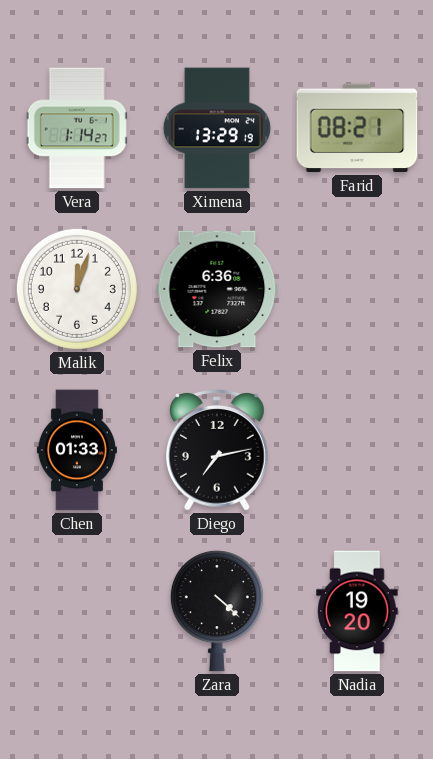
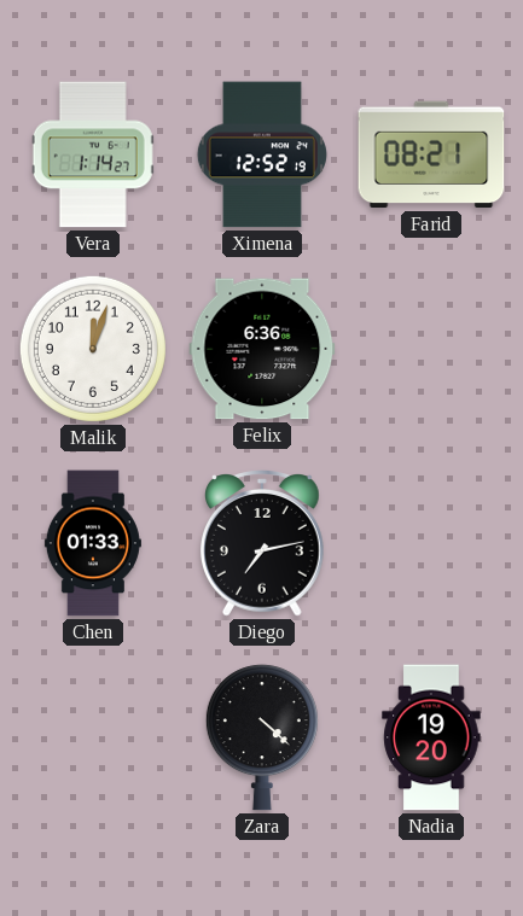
Ximena: 13:29 -> 12:52
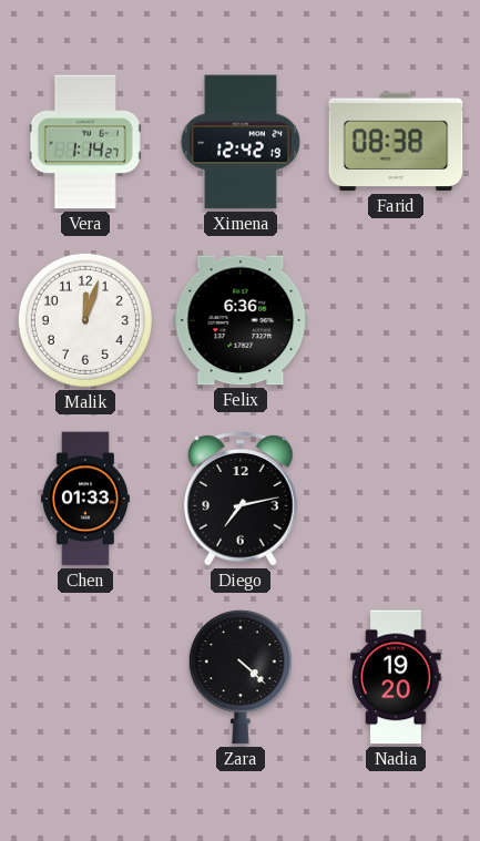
Ximena: 12:52 -> 12:42
Farid: 08:21 -> 08:38
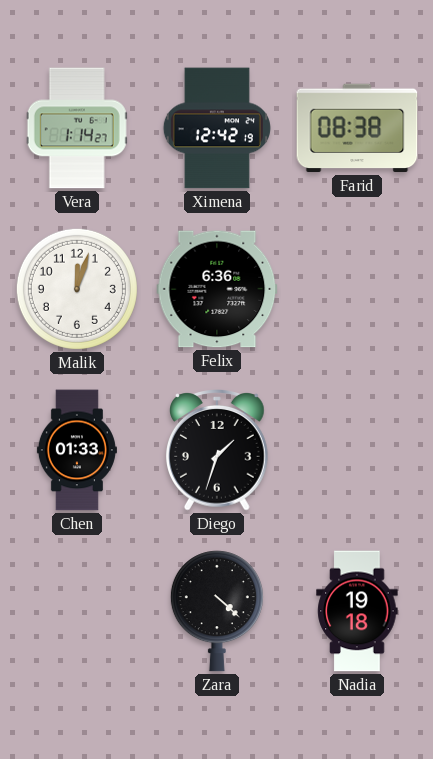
Diego: 7:13 -> 1:33
Nadia: 19:20 -> 19:18
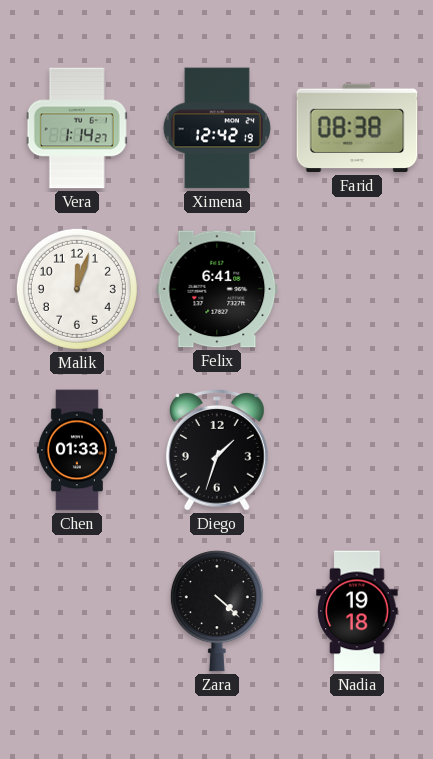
Felix: 6:36 -> 6:41
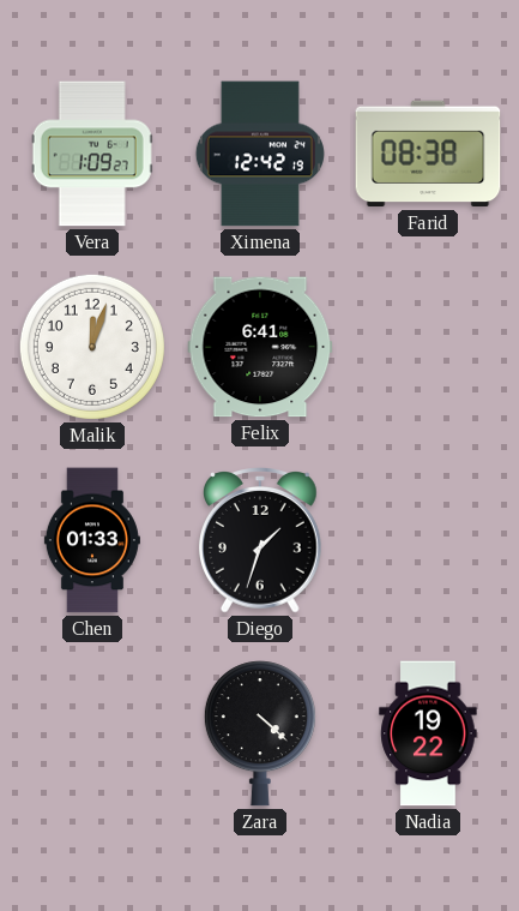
Vera: 1:14 -> 1:09
Nadia: 19:18 -> 19:22
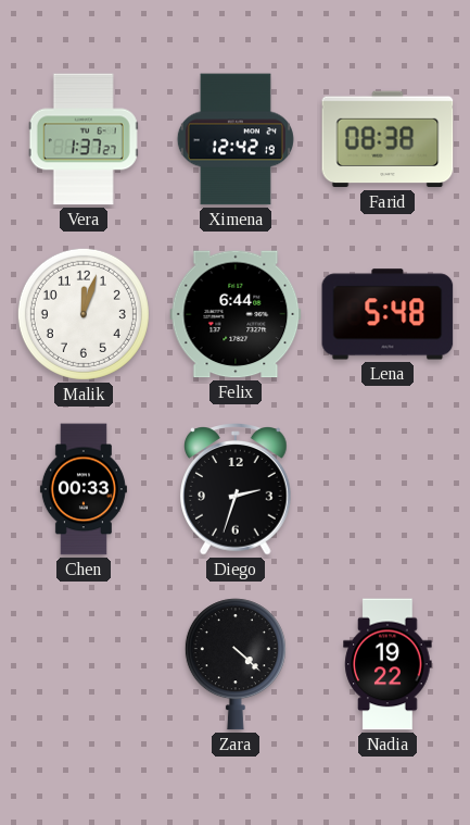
Vera: 1:09 -> 1:37
Felix: 6:41 -> 6:44
Lena: none -> 5:48
Chen: 01:33 -> 00:33
Diego: 1:33 -> 2:33
